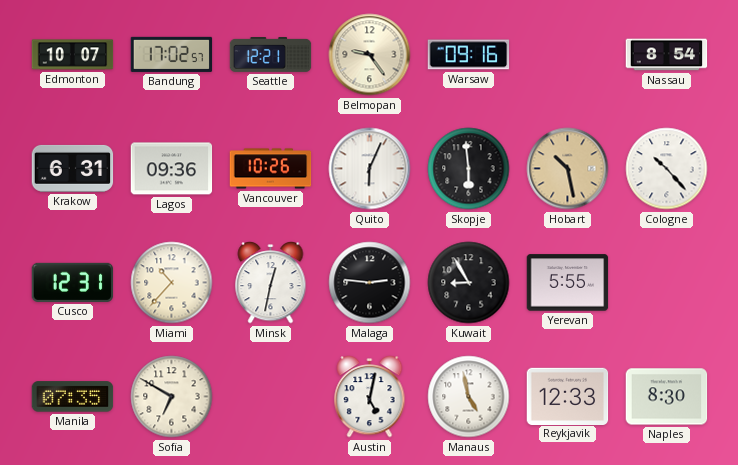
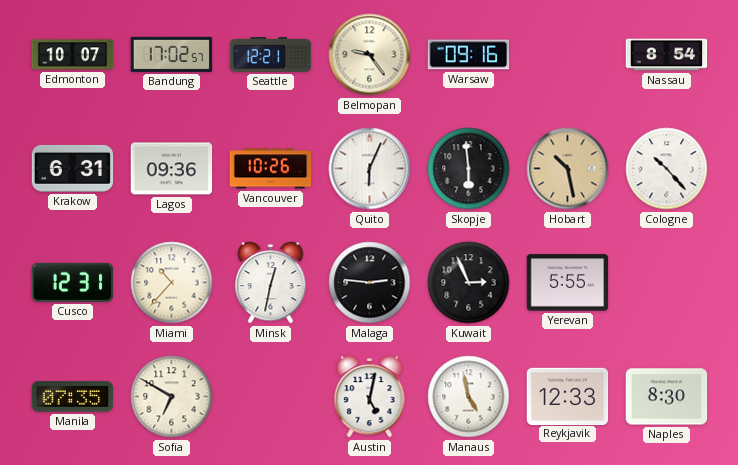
Kuwait: 8:55 -> 2:56
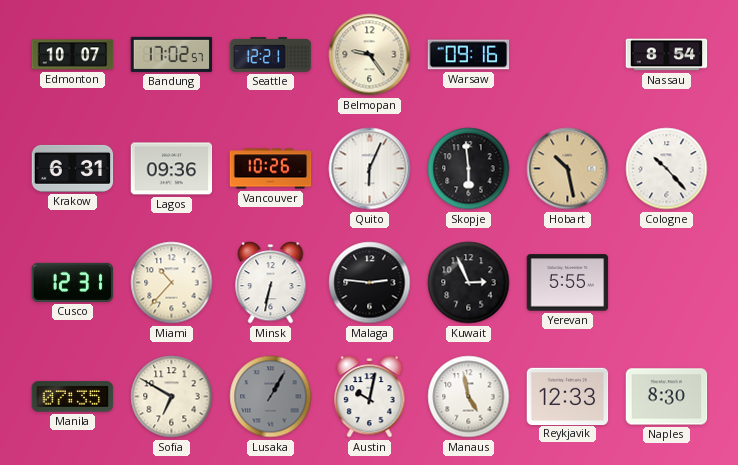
Minsk: 12:32 -> 6:32
Lusaka: none -> 1:05
Austin: 5:02 -> 10:02
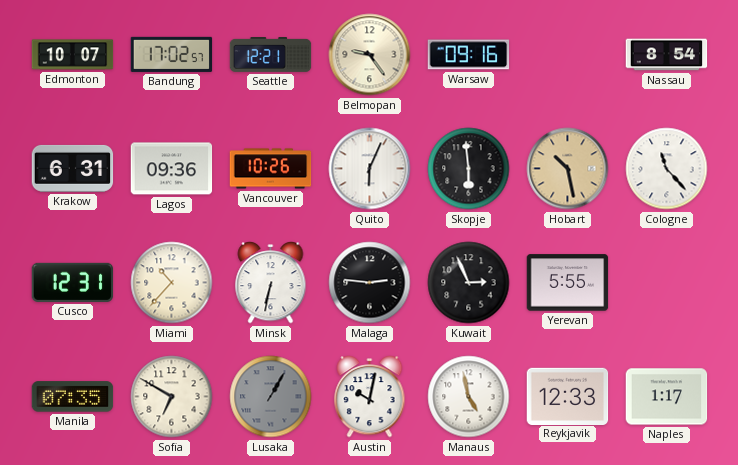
Cologne: 10:23 -> 11:23
Naples: 8:30 -> 1:17
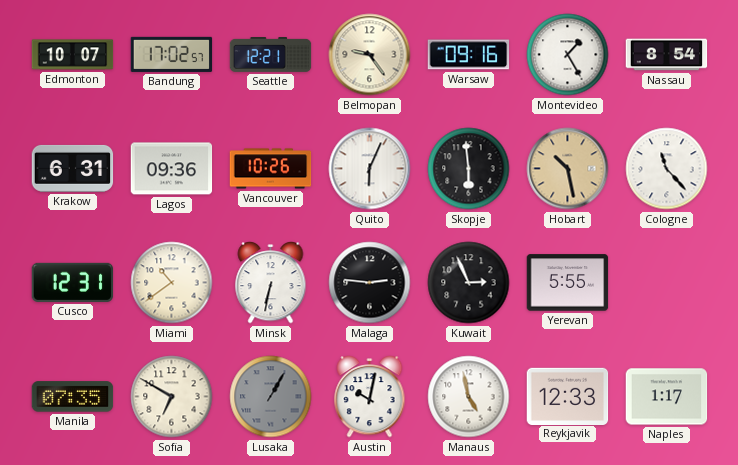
Montevideo: none -> 1:25
Miami: 10:37 -> 10:39
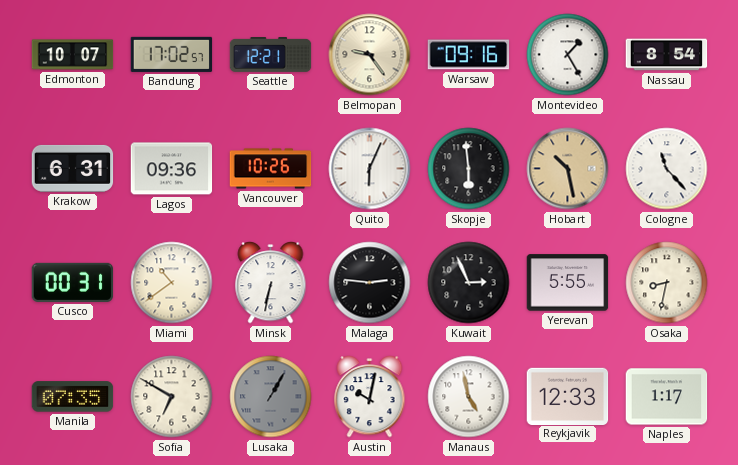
Cusco: 12:31 -> 00:31
Osaka: none -> 8:32
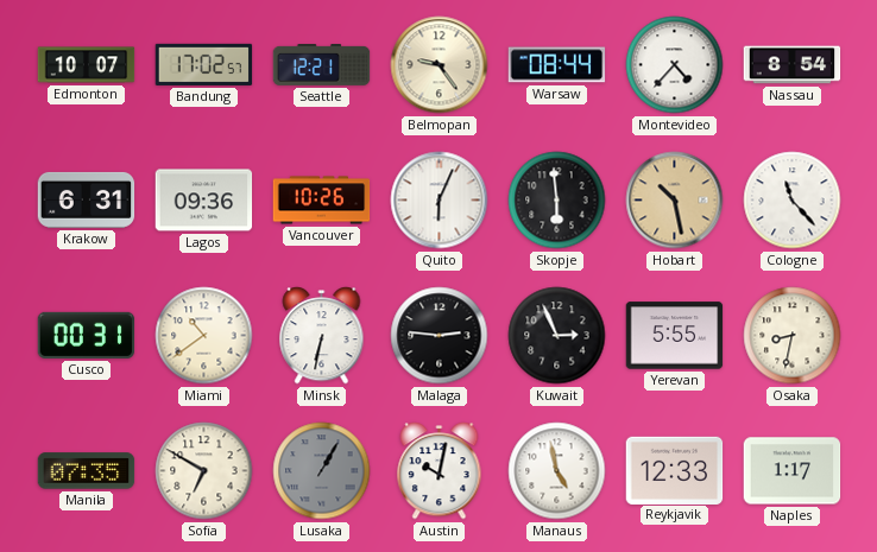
Warsaw: 09:16 -> 08:44
Montevideo: 1:25 -> 4:37
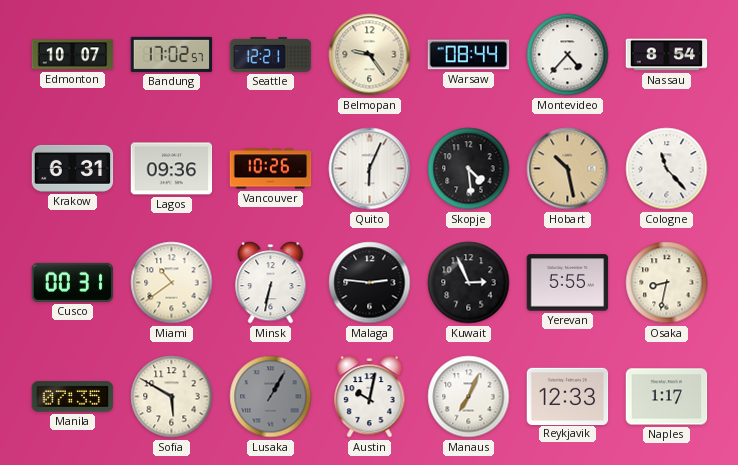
Skopje: 5:59 -> 4:29
Sofia: 6:50 -> 5:50
Manaus: 4:58 -> 7:04
